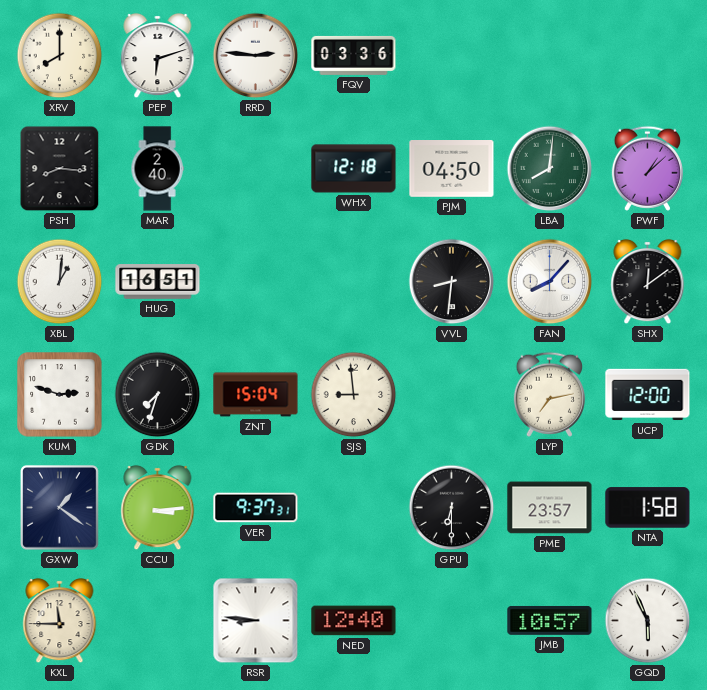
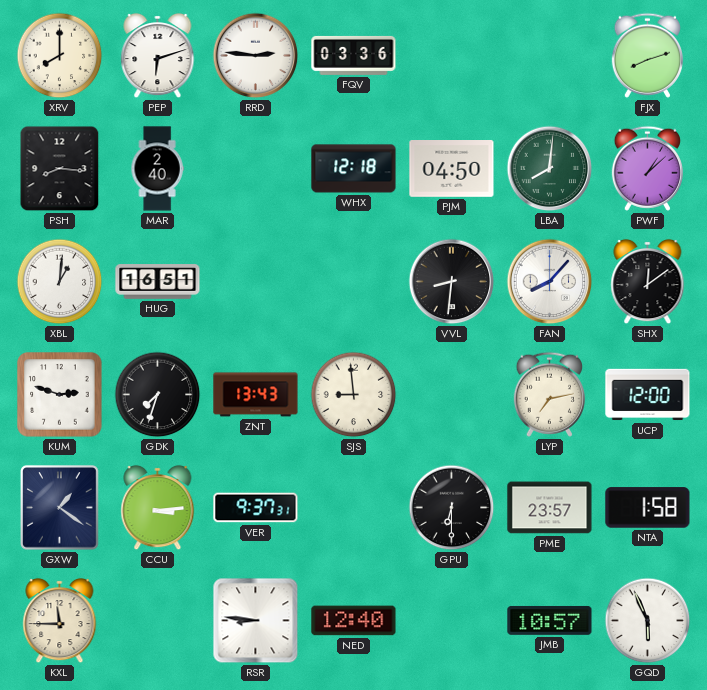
FJX: none -> 8:12
ZNT: 15:04 -> 13:43
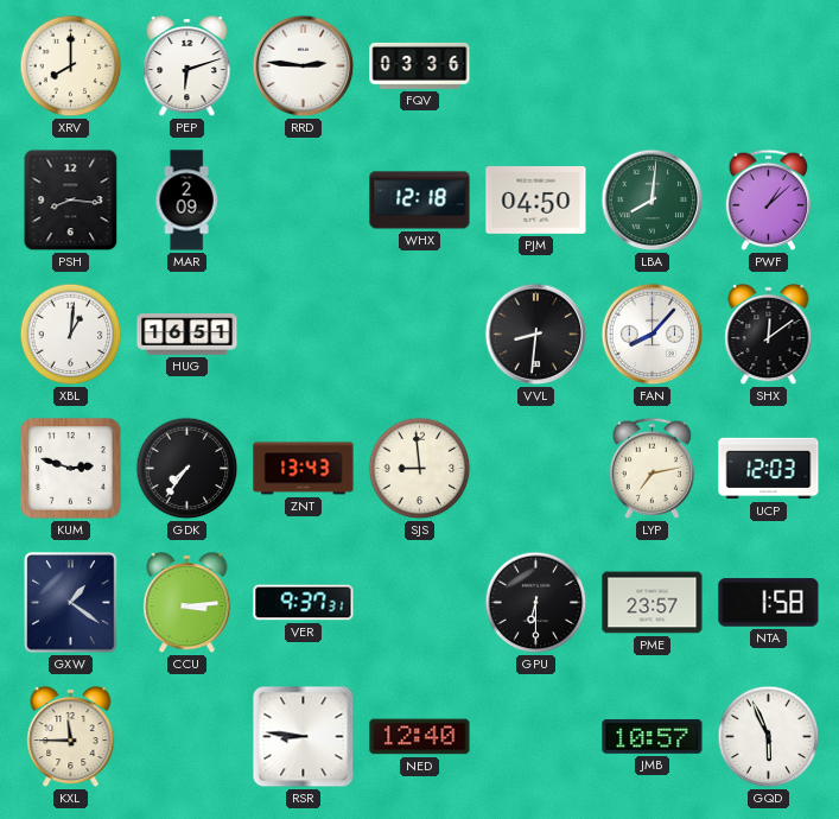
FJX: 8:12 -> none
MAR: 2:40 -> 2:09
GDK: 7:33 -> 7:36
UCP: 12:00 -> 12:03
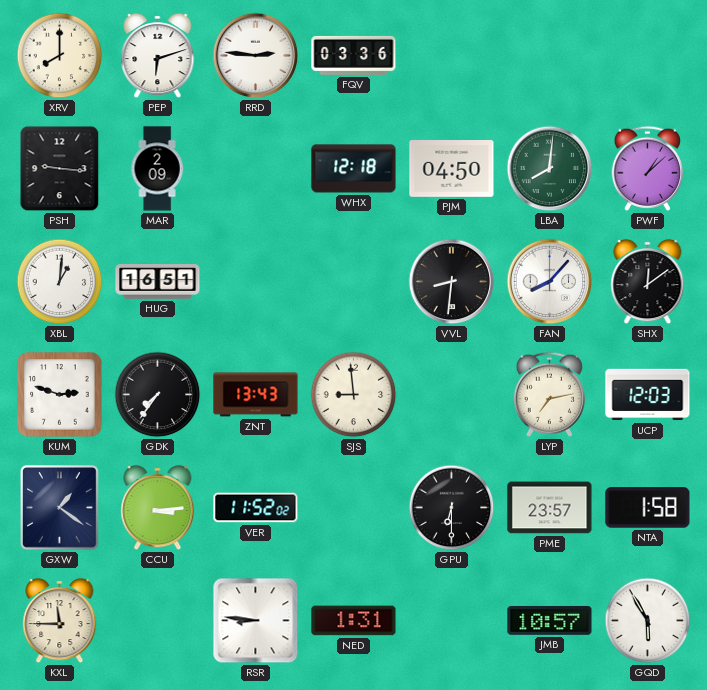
PSH: 8:16 -> 9:16
VER: 9:37 -> 11:52
NED: 12:40 -> 1:31
GQD: 5:56 -> 5:55
